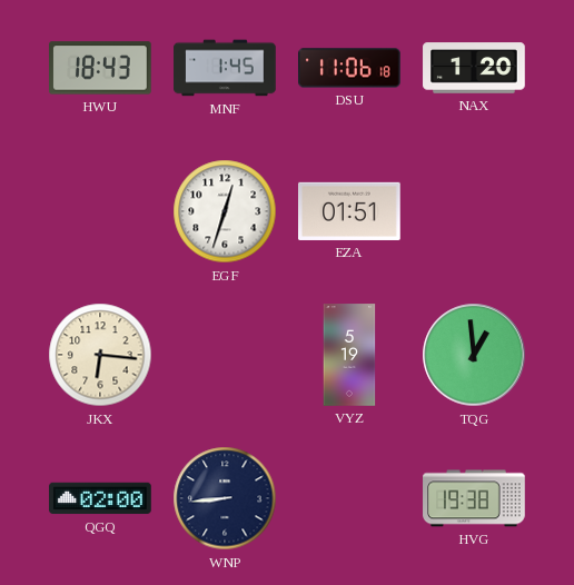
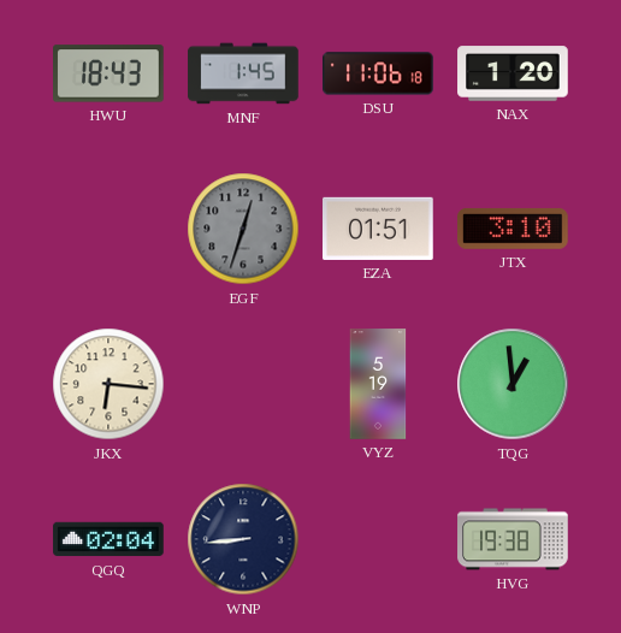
EGF dial: white -> grey
JTX: none -> 3:10
QGQ: 02:00 -> 02:04
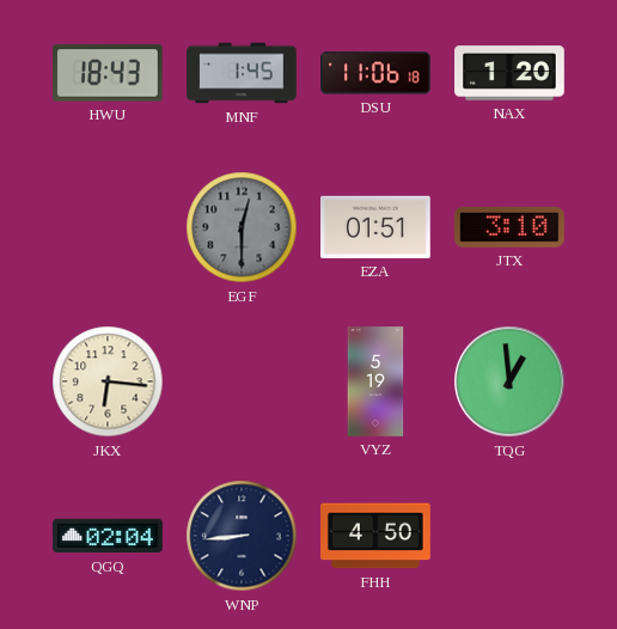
EGF: 12:33 -> 12:30
FHH: none -> 4:50
HVG: 19:38 -> none
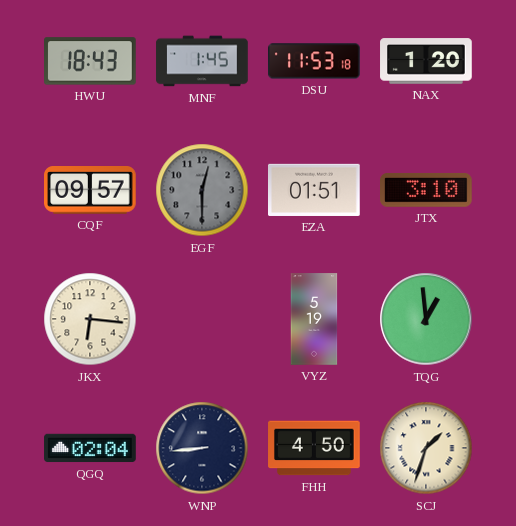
DSU: 11:06 -> 11:53
CQF: none -> 09:57
SCJ: none -> 1:33
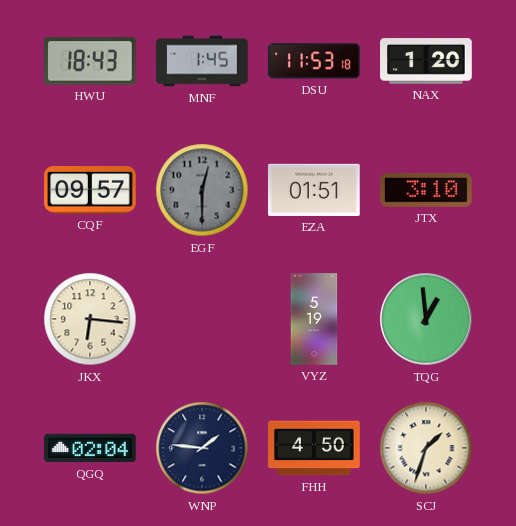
WNP: 8:44 -> 1:46
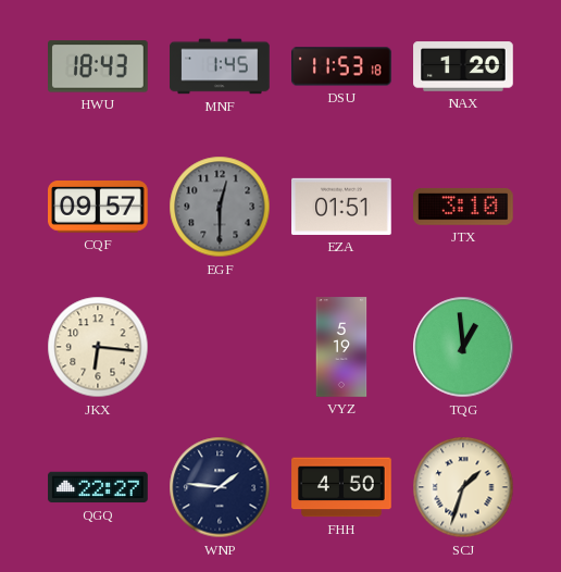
QGQ: 02:04 -> 22:27
